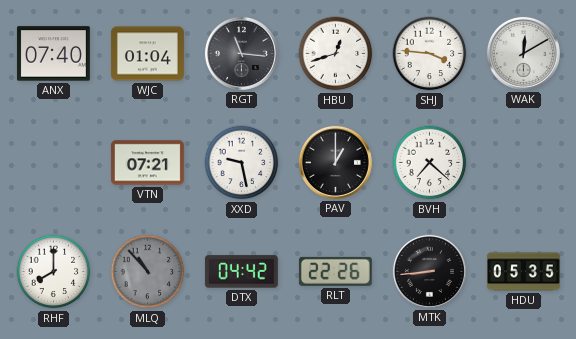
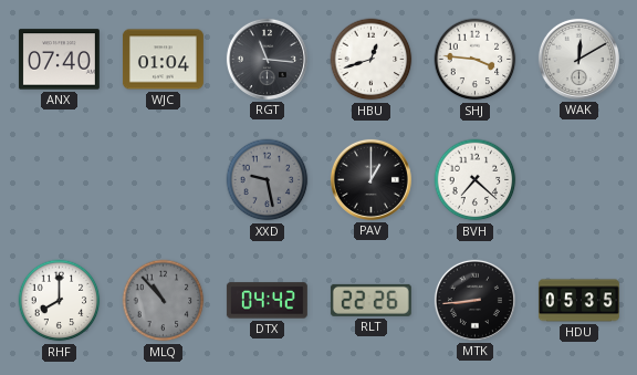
VTN: 07:21 -> none
XXD dial: white -> grey
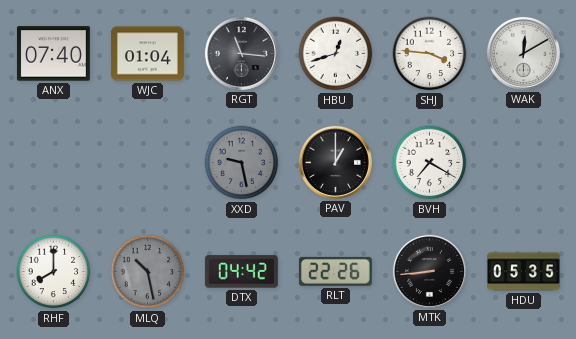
BVH: 7:22 -> 7:20
MLQ: 10:53 -> 10:28
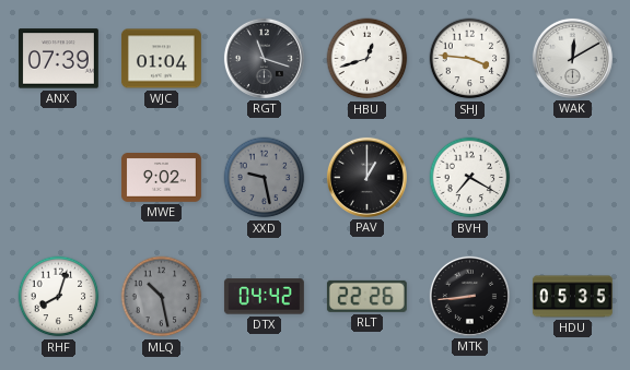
ANX: 07:40 -> 07:39
RGT: 11:16 -> 11:18
MWE: none -> 9:02
RHF: 8:00 -> 8:03
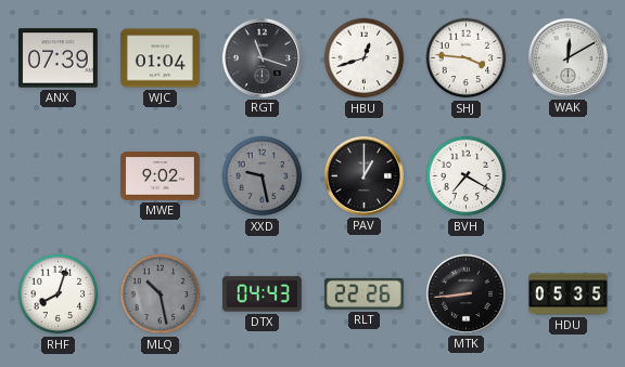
DTX: 04:42 -> 04:43
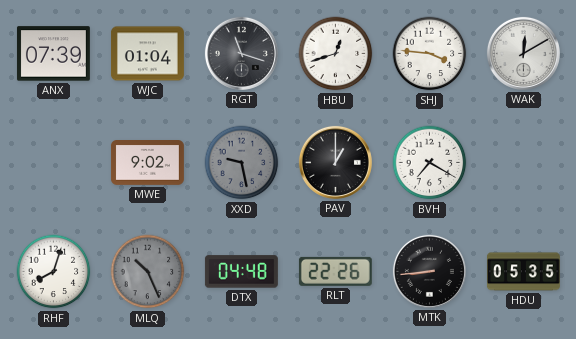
MLQ: 10:28 -> 10:26
DTX: 04:43 -> 04:48
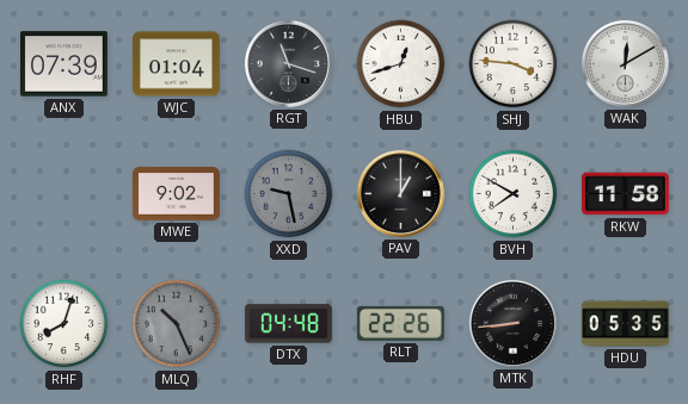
BVH: 7:20 -> 7:50
RKW: none -> 11:58
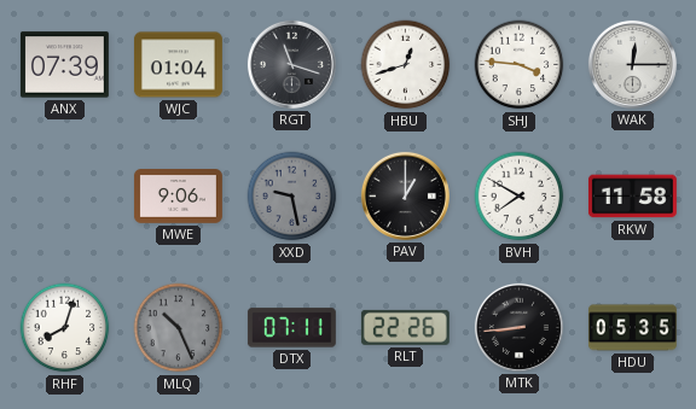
WAK: 12:10 -> 12:15
MWE: 9:02 -> 9:06
DTX: 04:48 -> 07:11
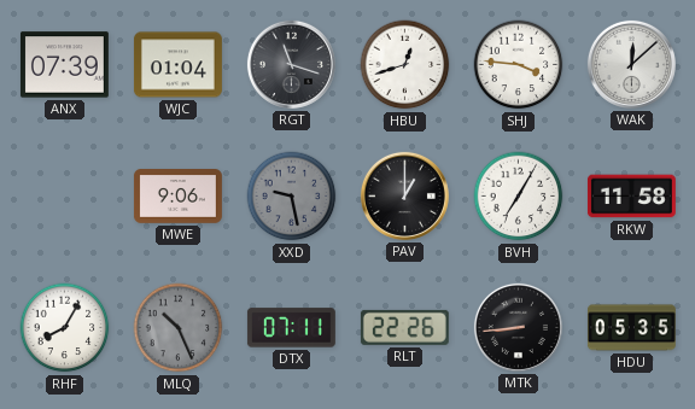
WAK: 12:15 -> 12:08
BVH: 7:50 -> 7:05
RHF: 8:03 -> 8:05
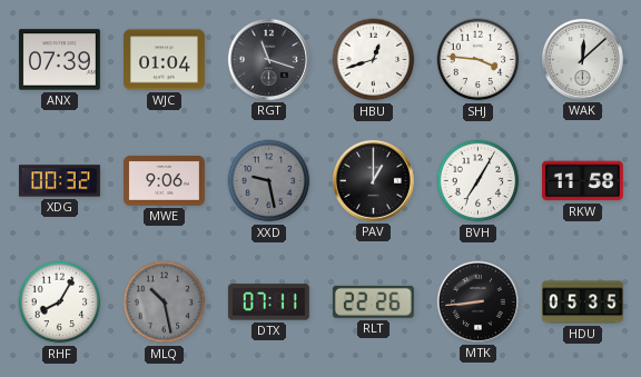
XDG: none -> 00:32
MLQ: 10:26 -> 10:28
